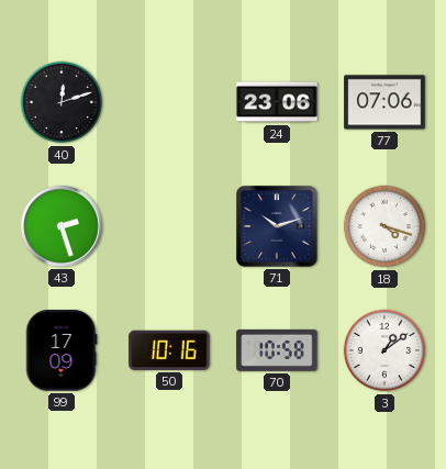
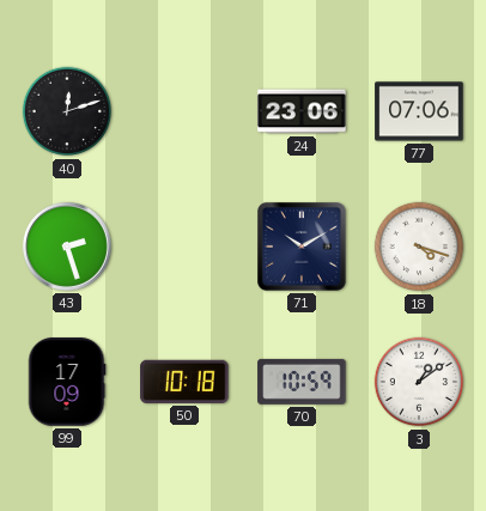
71: 10:12 -> 10:10
50: 10:16 -> 10:18
70: 10:58 -> 10:59
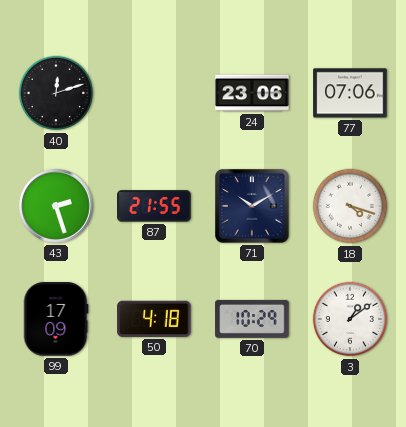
87: none -> 21:55
50: 10:18 -> 4:18
70: 10:59 -> 10:29
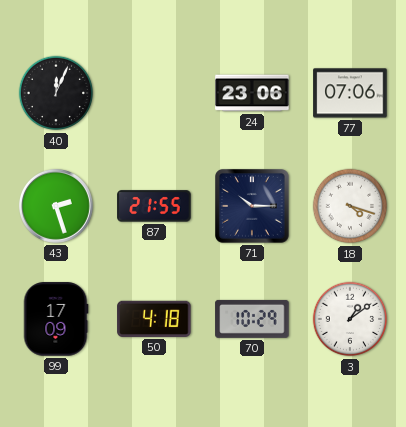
40: 12:12 -> 12:04
71: 10:10 -> 10:15
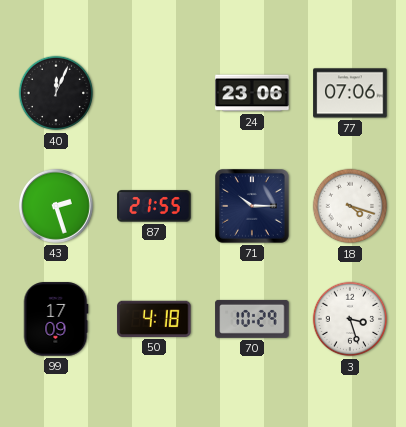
3: 1:09 -> 3:27
